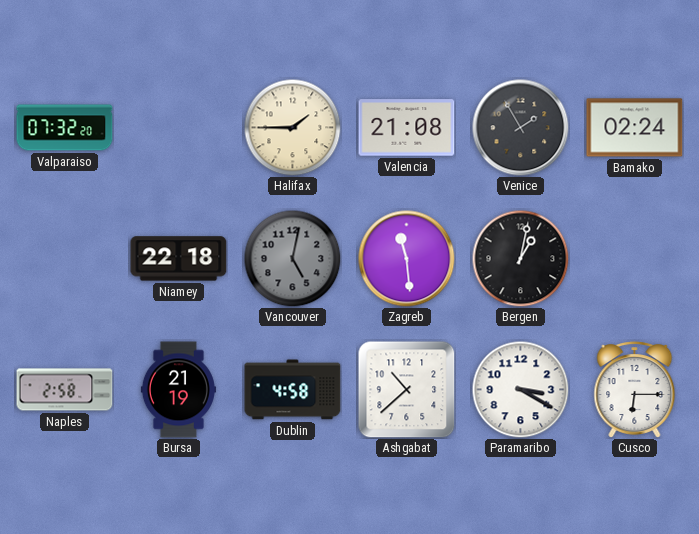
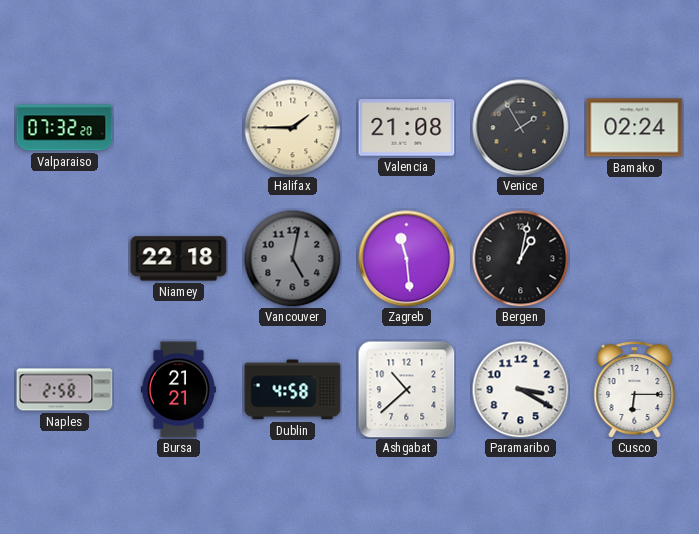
Bursa: 21:19 -> 21:21
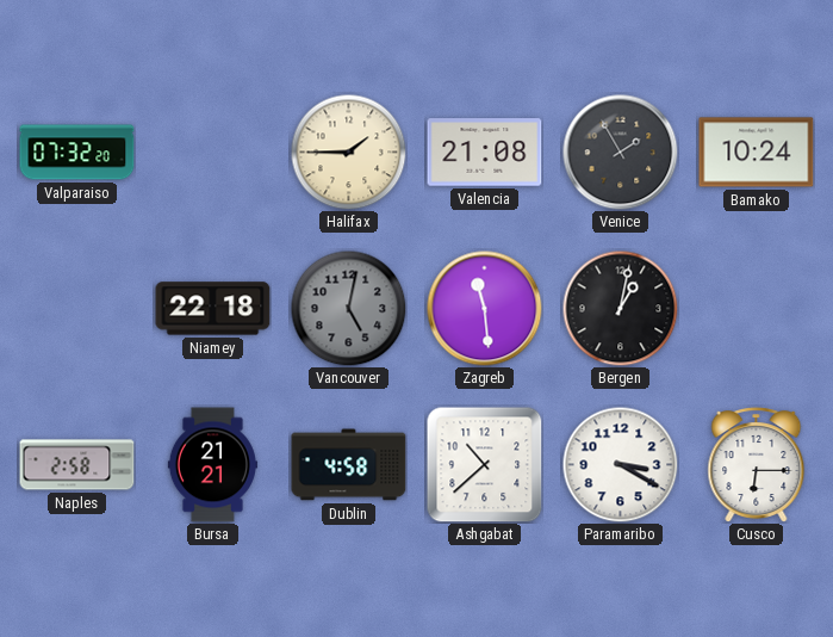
Bamako: 02:24 -> 10:24
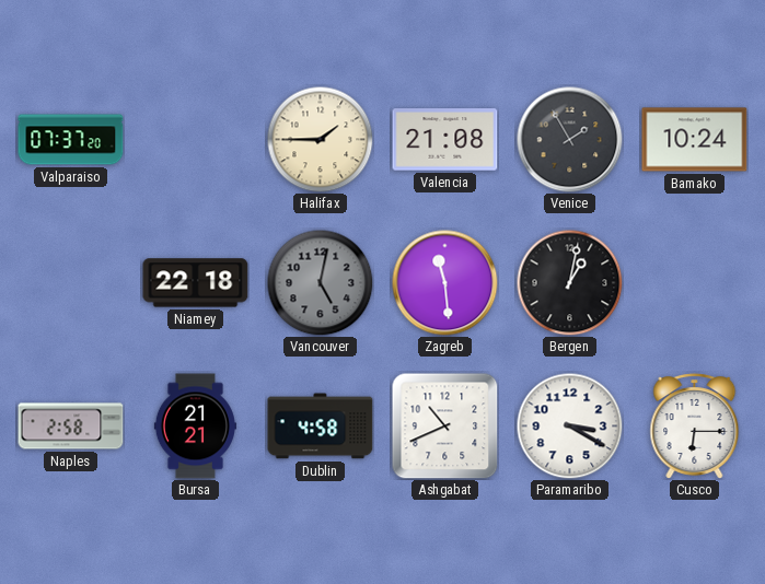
Valparaiso: 07:32 -> 07:37
Ashgabat: 10:38 -> 10:41
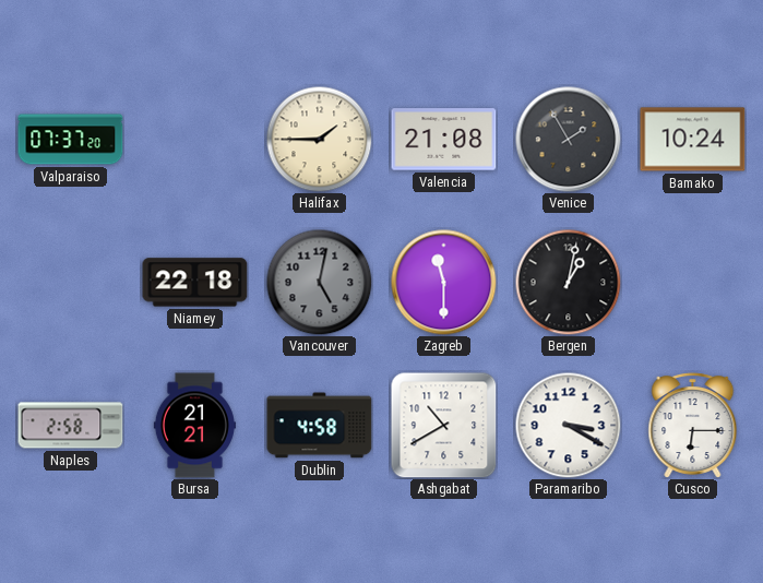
Zagreb: 11:29 -> 11:30
Ashgabat: 10:41 -> 10:40
